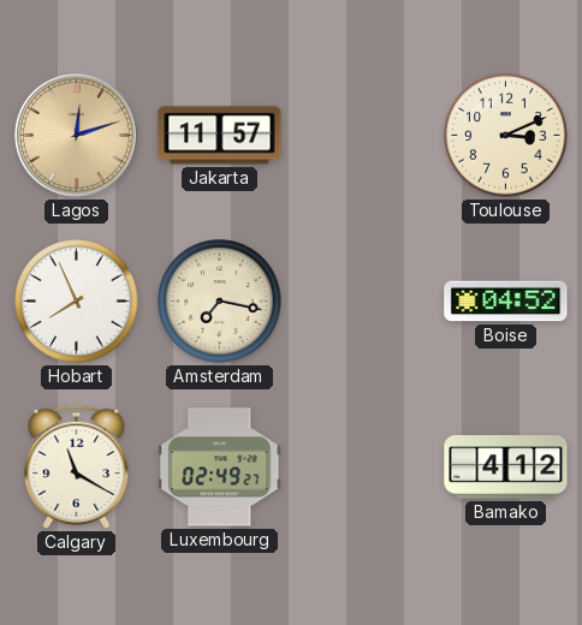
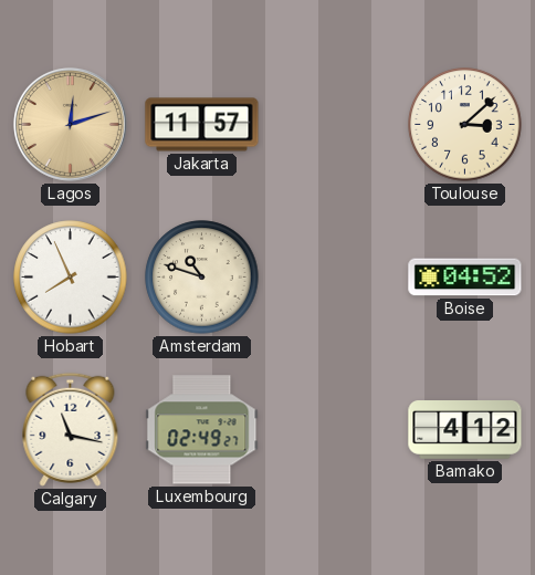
Toulouse: 3:11 -> 3:08
Amsterdam: 7:17 -> 10:48
Calgary: 11:20 -> 11:17
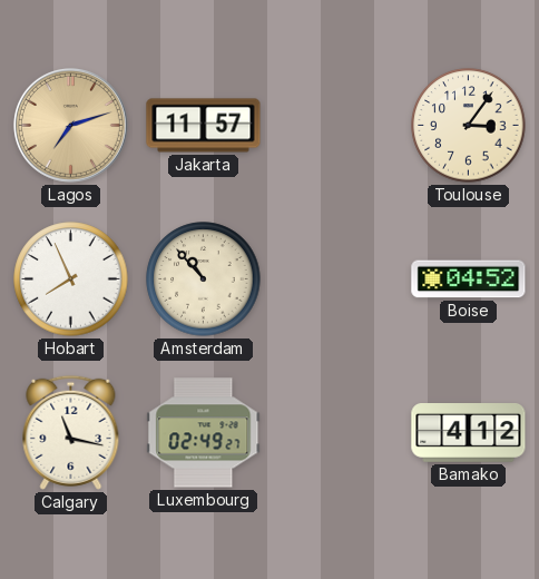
Lagos: 12:12 -> 7:12
Toulouse: 3:08 -> 3:06
Amsterdam: 10:48 -> 10:53
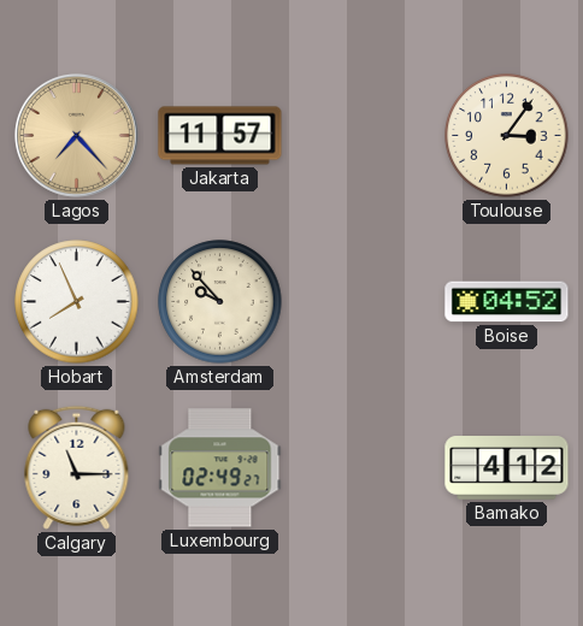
Lagos: 7:12 -> 7:23
Amsterdam: 10:53 -> 9:53
Calgary: 11:17 -> 11:15
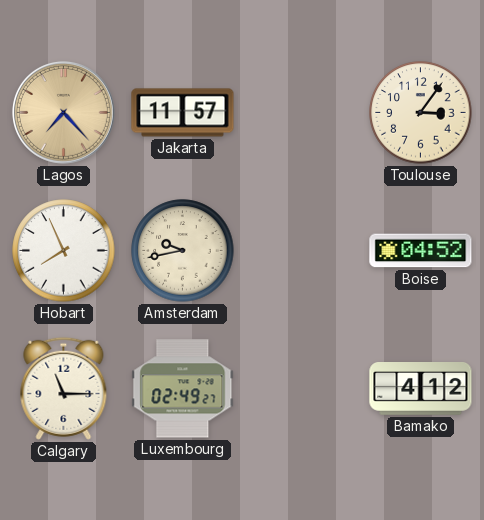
Amsterdam: 9:53 -> 9:43
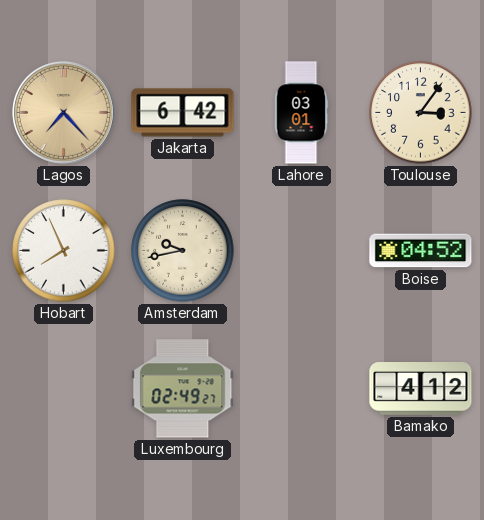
Jakarta: 11:57 -> 6:42
Lahore: none -> 03:01
Calgary: 11:15 -> none
